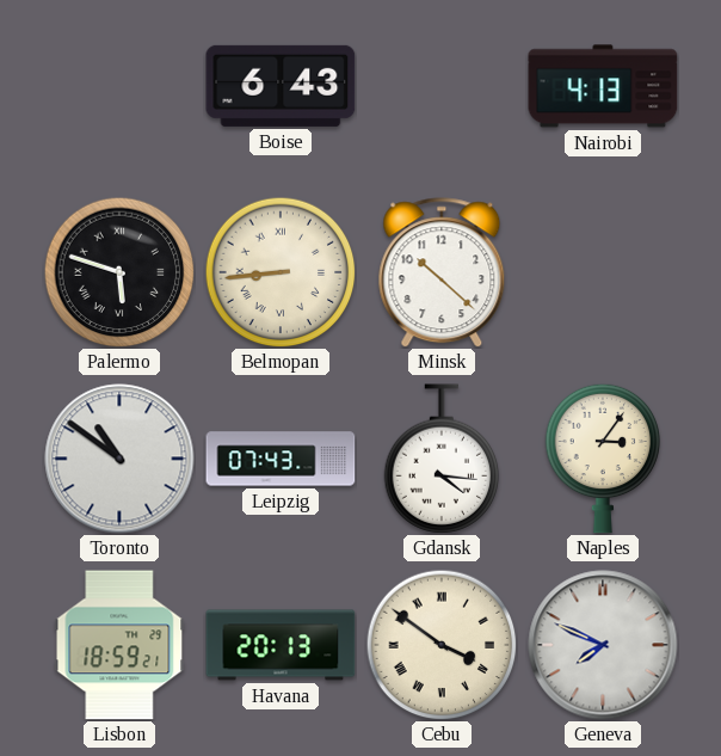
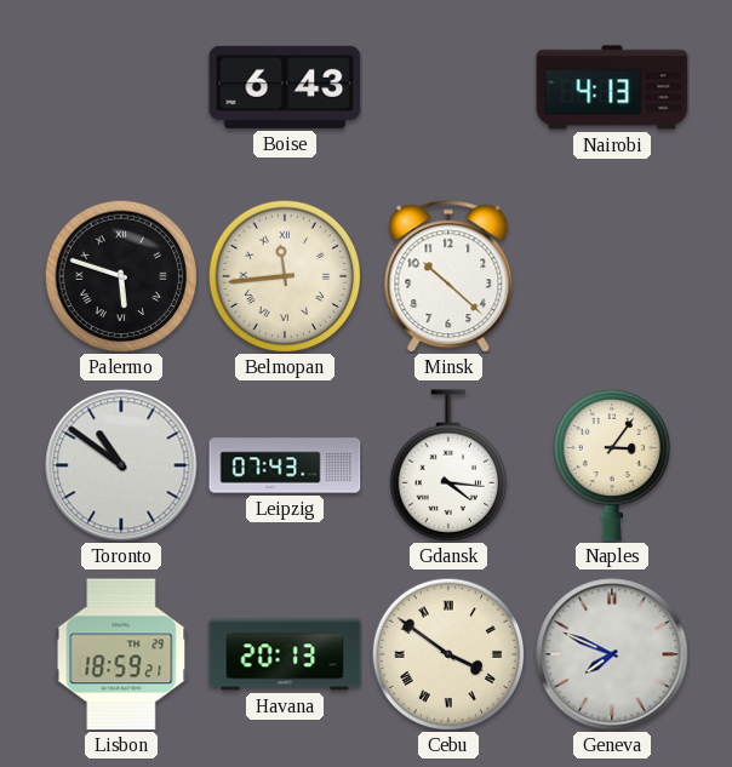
Belmopan: 8:44 -> 11:44
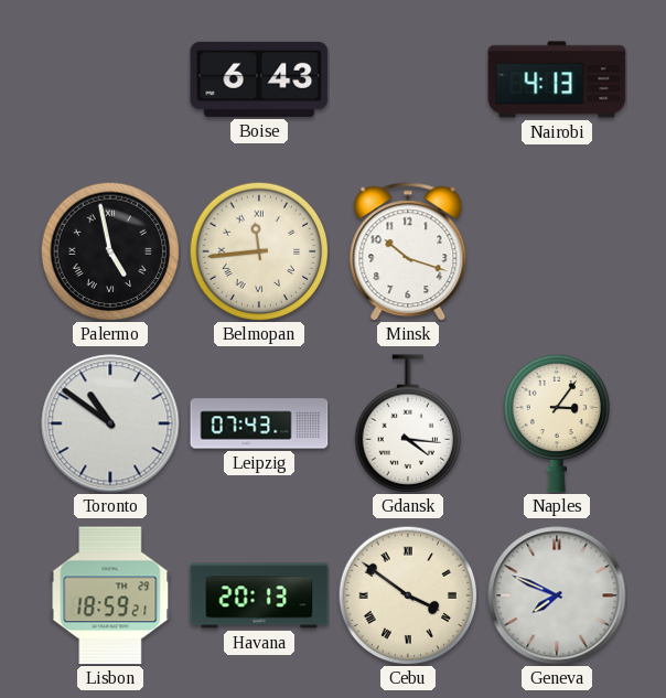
Palermo: 5:48 -> 4:58
Minsk: 10:22 -> 10:18
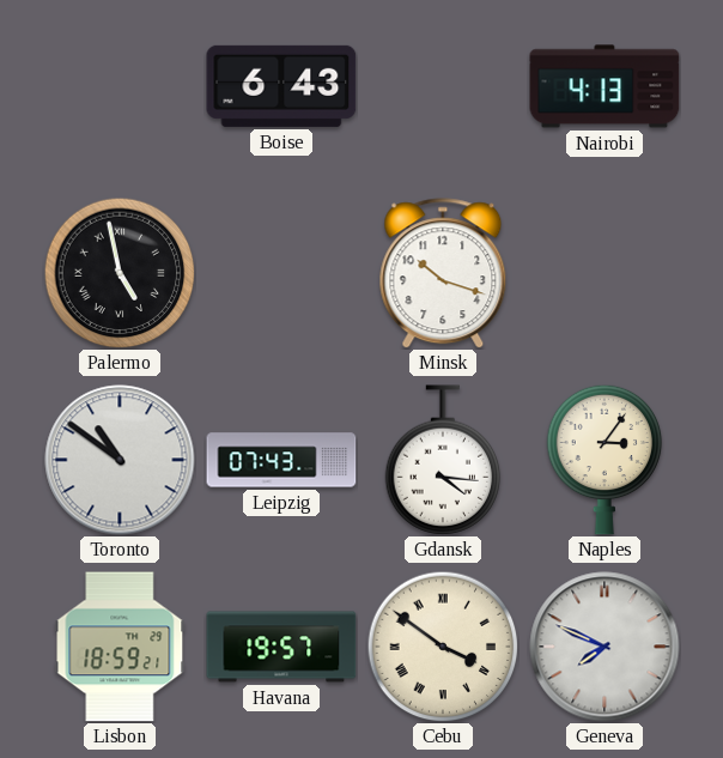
Belmopan: 11:44 -> none
Havana: 20:13 -> 19:57
